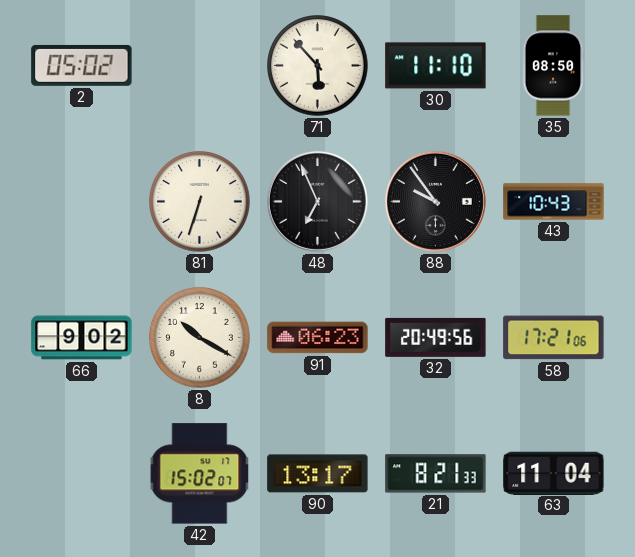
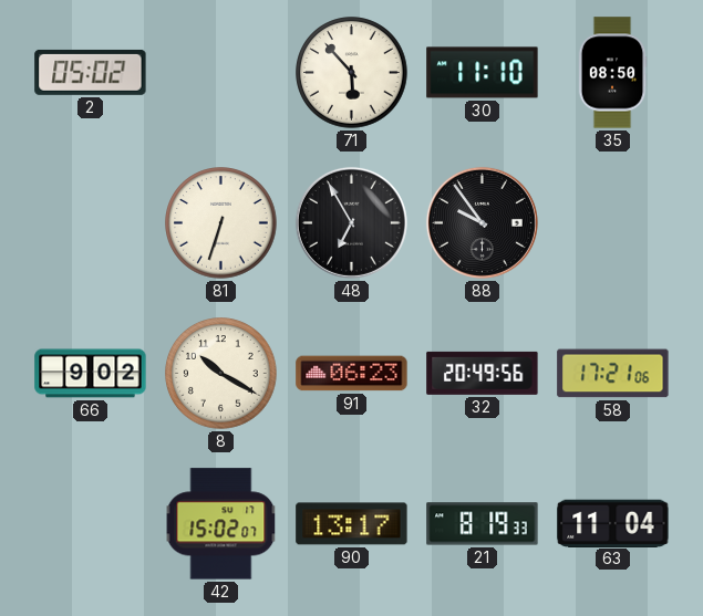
48: 6:56 -> 6:55
43: 10:43 -> none
21: 8:21 -> 8:19
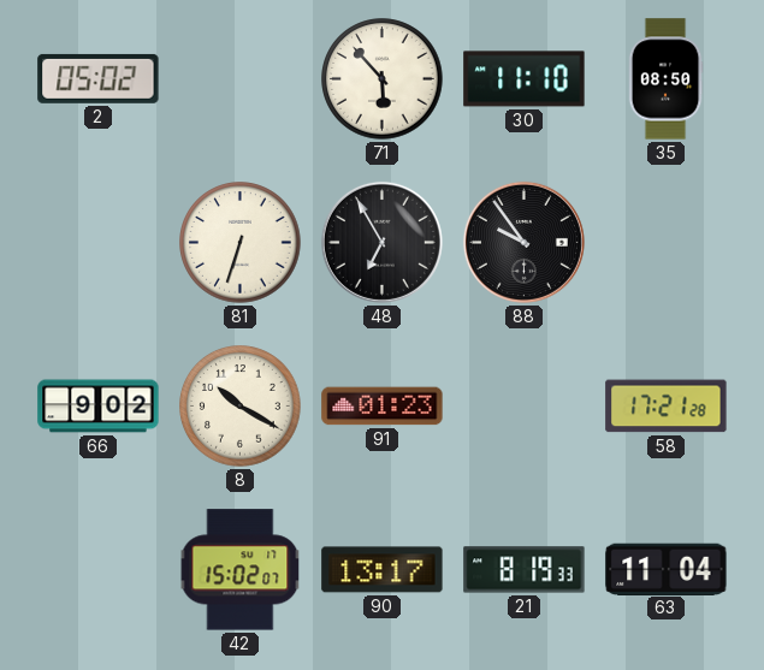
91: 06:23 -> 01:23
32: 20:49 -> none
58: 17:21:06 -> 17:21:28
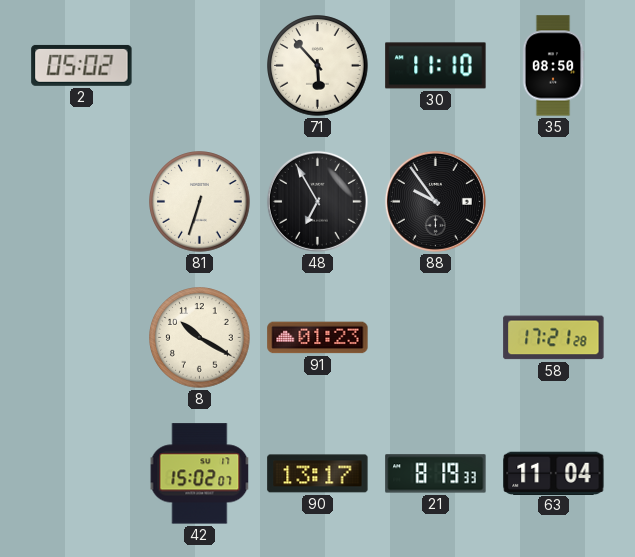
66: 9:02 -> none
